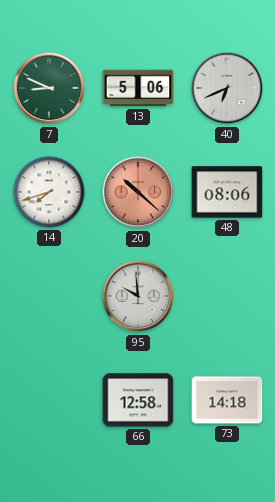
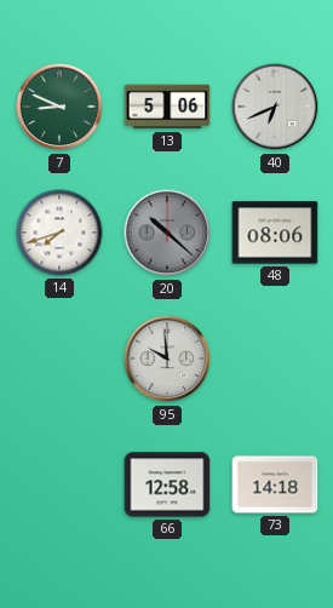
20 dial: salmon -> grey
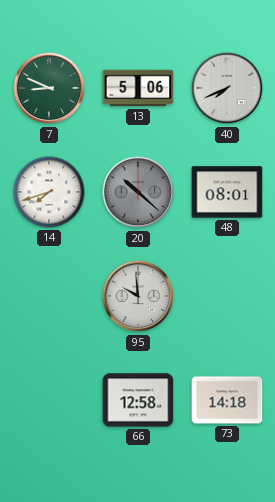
40: 6:41 -> 7:41
48: 08:06 -> 08:01
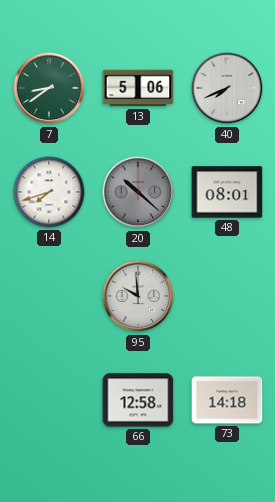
7: 8:49 -> 8:39
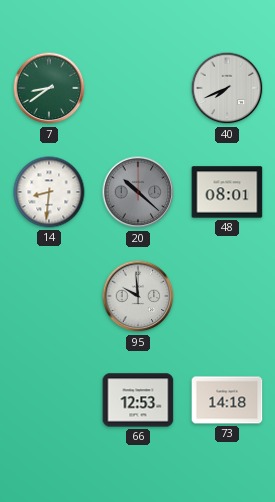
13: 5:06 -> none
14: 7:42 -> 8:31
66: 12:58 -> 12:53
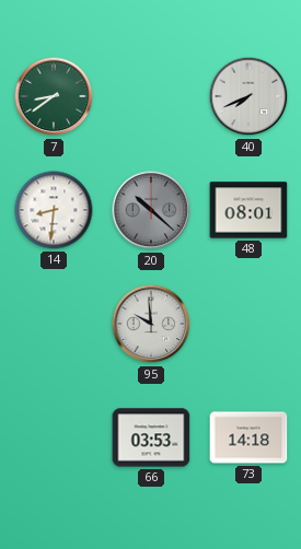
66: 12:53 -> 03:53
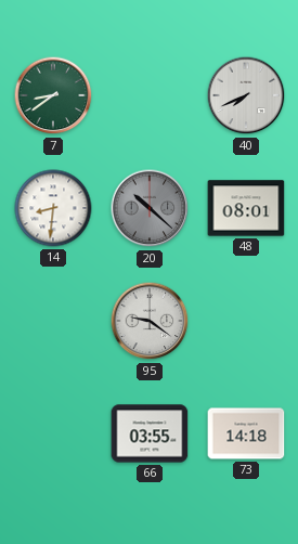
95: 9:59 -> 9:21
66: 03:53 -> 03:55
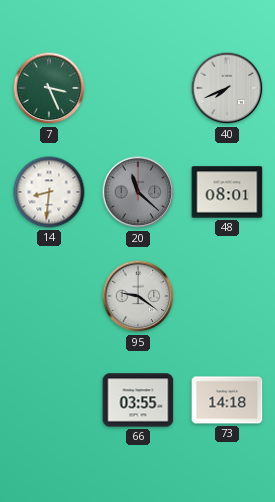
7: 8:39 -> 3:26
20: 10:22 -> 11:22
